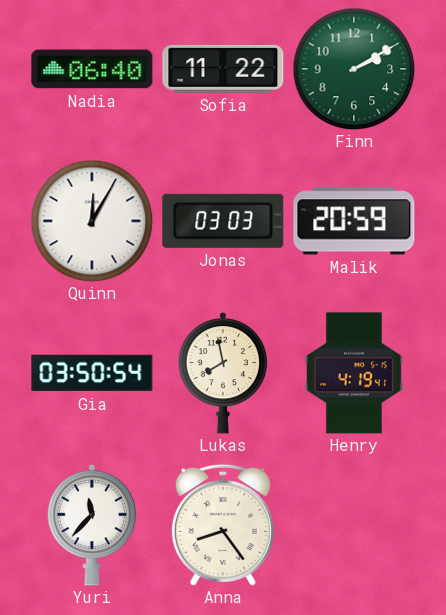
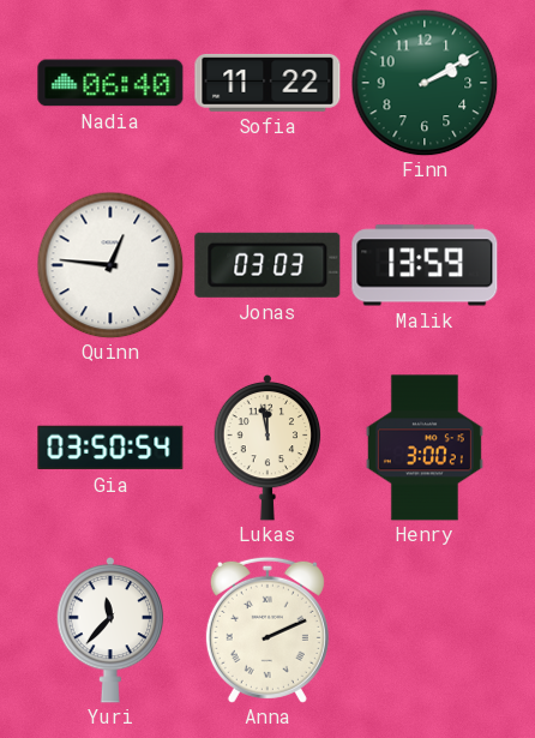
Quinn: 12:05 -> 12:46
Malik: 20:59 -> 13:59
Lukas: 7:58 -> 11:58
Henry: 4:19 -> 3:00
Anna: 8:24 -> 2:11
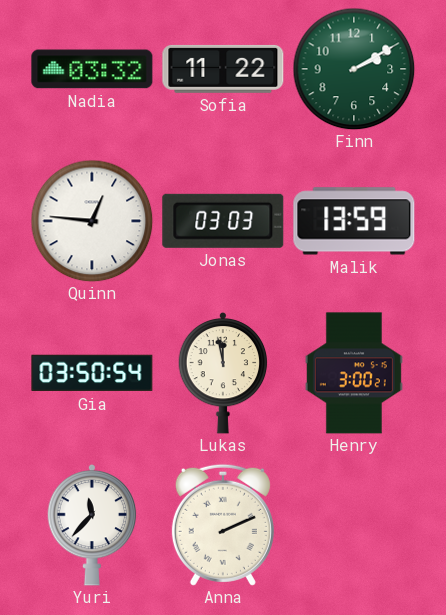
Nadia: 06:40 -> 03:32
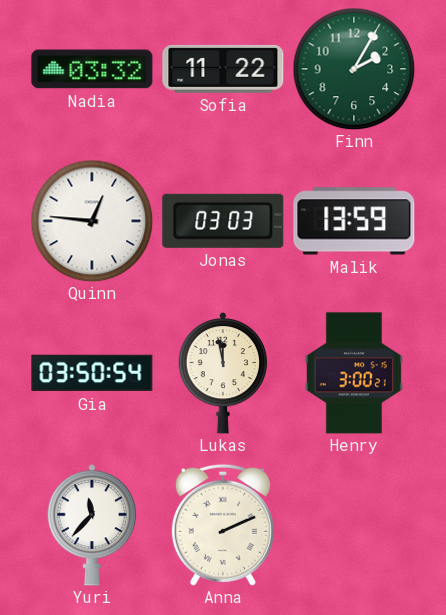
Finn: 2:10 -> 2:05
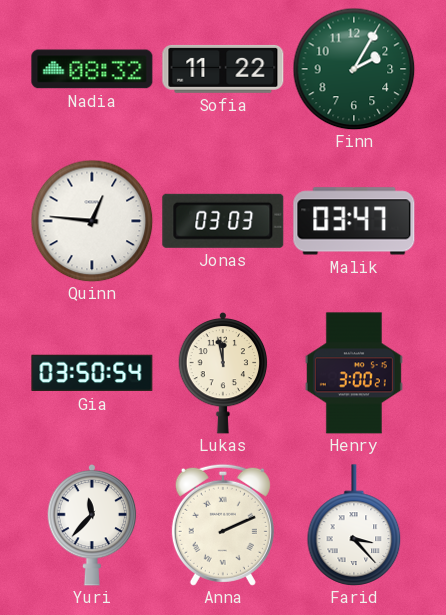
Nadia: 03:32 -> 08:32
Malik: 13:59 -> 03:47
Farid: none -> 3:23
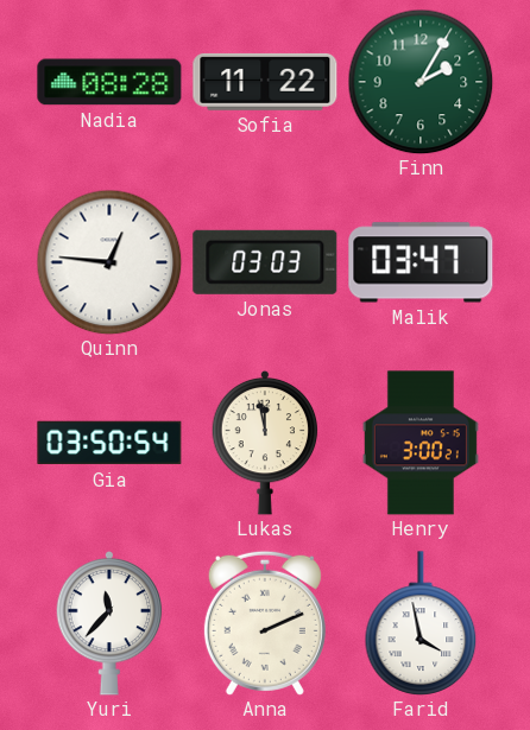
Nadia: 08:32 -> 08:28
Farid: 3:23 -> 3:58
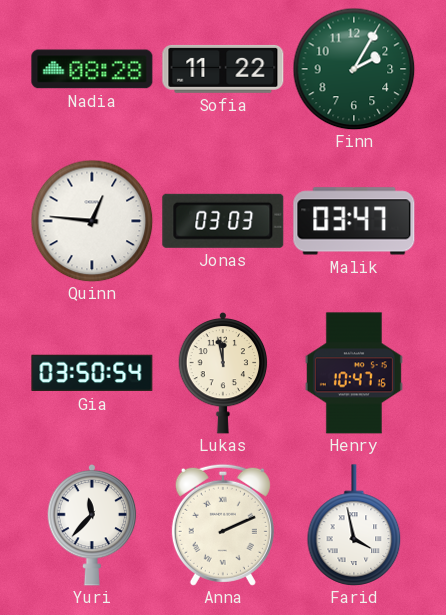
Henry: 3:00 -> 10:47
